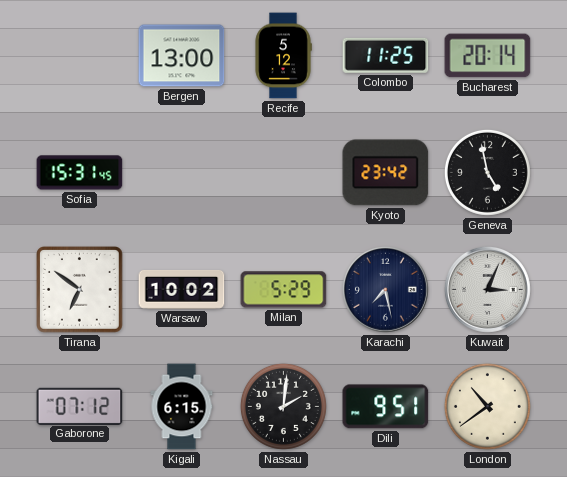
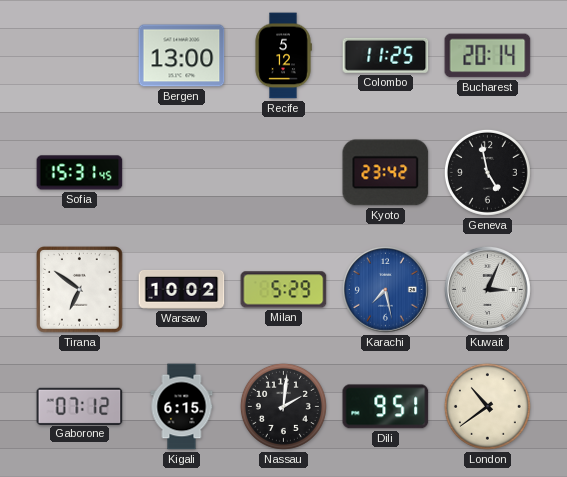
Karachi dial: navy -> blue
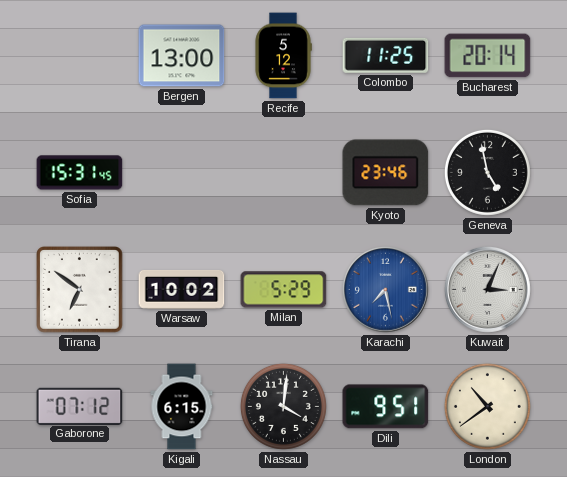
Kyoto: 23:42 -> 23:46
Nassau: 2:01 -> 4:01
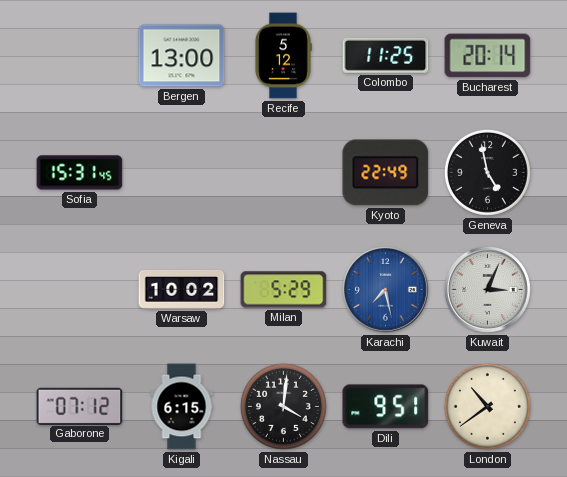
Kyoto: 23:46 -> 22:49
Tirana: 6:51 -> none
